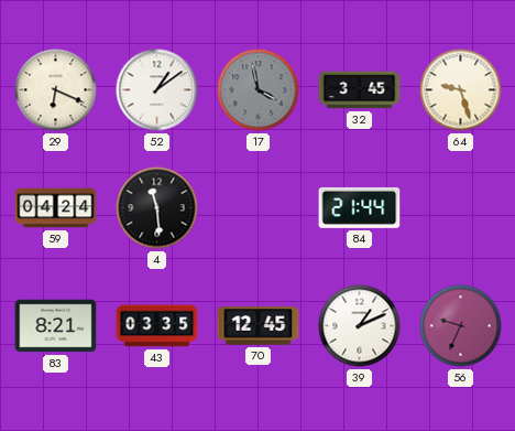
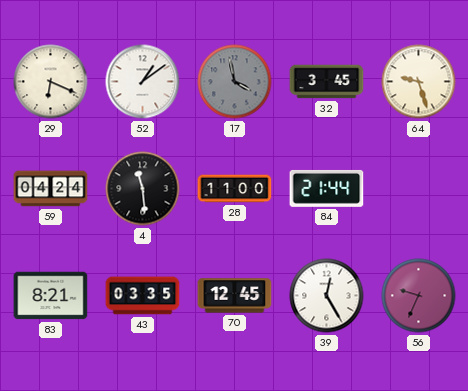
28: none -> 11:00
39: 1:11 -> 12:25
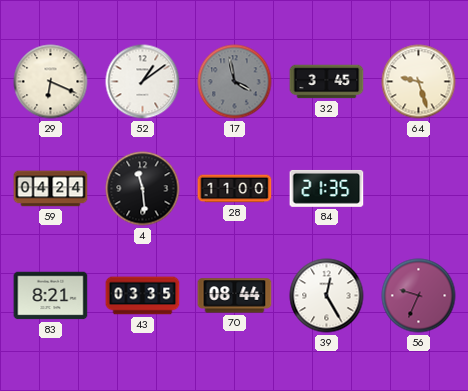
84: 21:44 -> 21:35
70: 12:45 -> 08:44
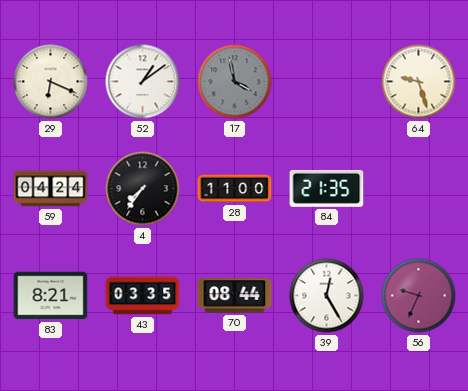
32: 3:45 -> none
4: 11:29 -> 7:36
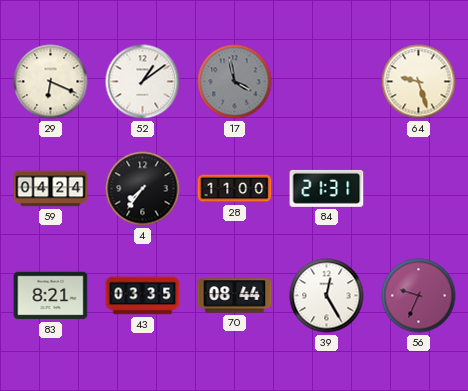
84: 21:35 -> 21:31
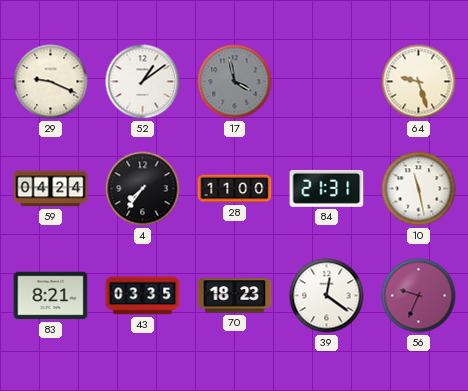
29: 6:19 -> 9:19
10: none -> 11:28
70: 08:44 -> 18:23
39: 12:25 -> 12:21
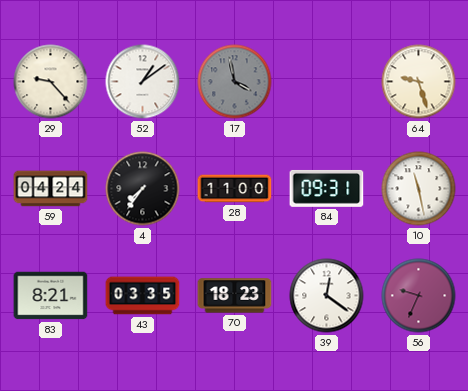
29: 9:19 -> 9:23
84: 21:31 -> 09:31
